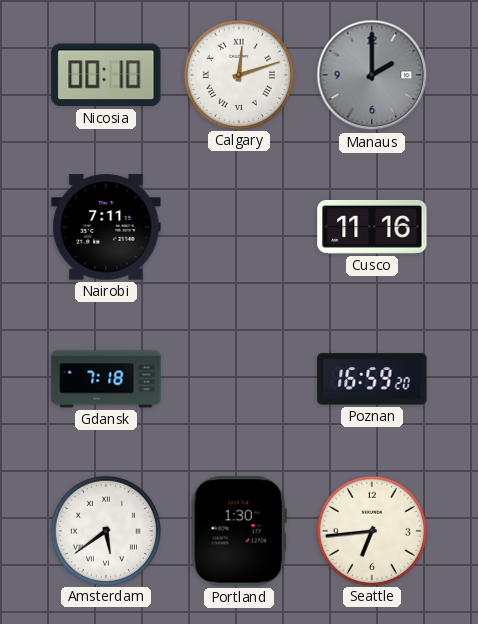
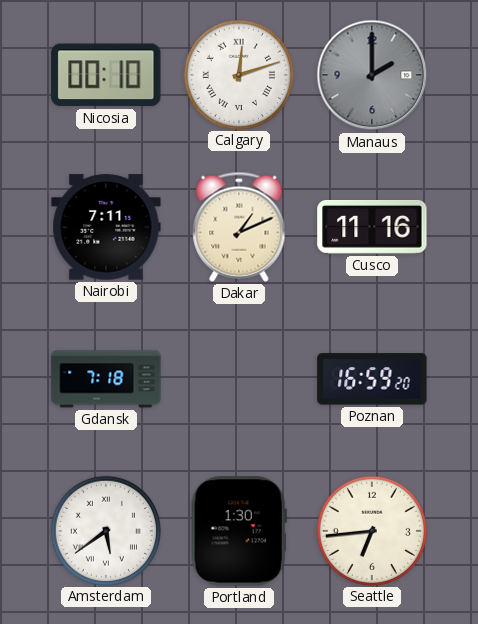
Dakar: none -> 1:11
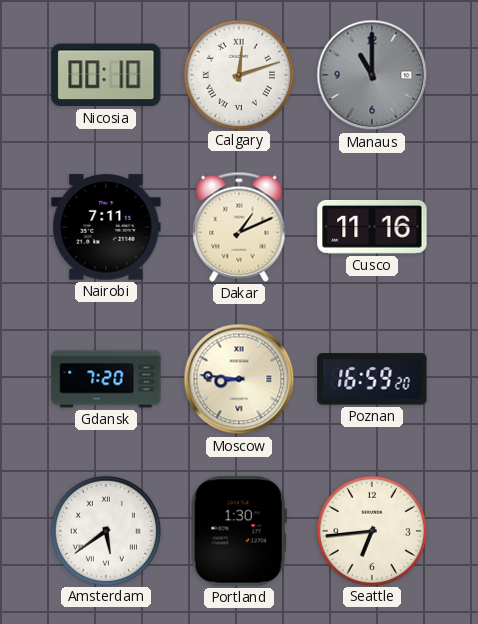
Manaus: 2:00 -> 11:00
Gdansk: 7:18 -> 7:20
Moscow: none -> 8:46
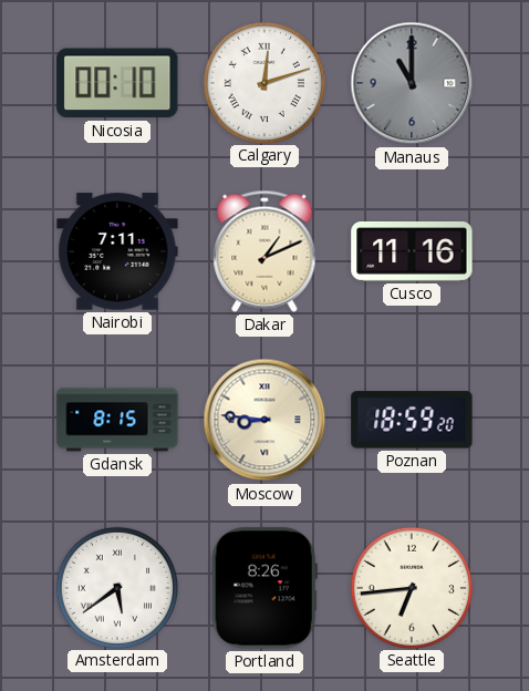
Gdansk: 7:20 -> 8:15
Poznan: 16:59 -> 18:59
Portland: 1:30 -> 8:26
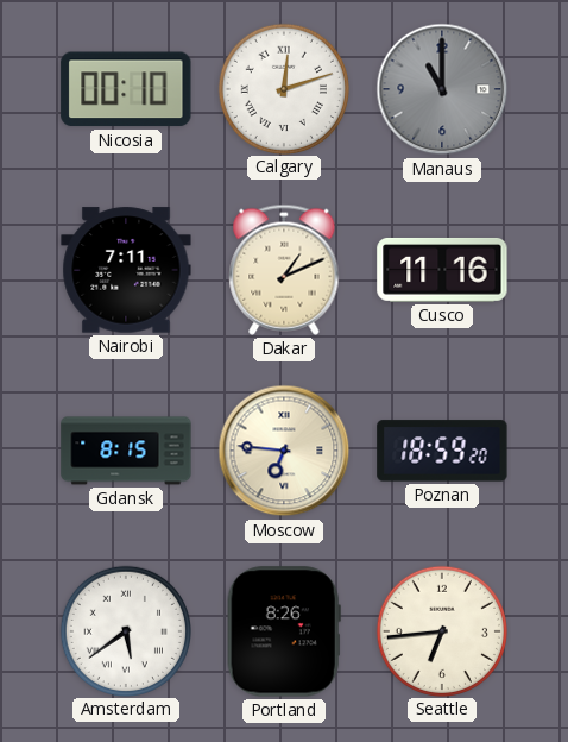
Moscow: 8:46 -> 6:46
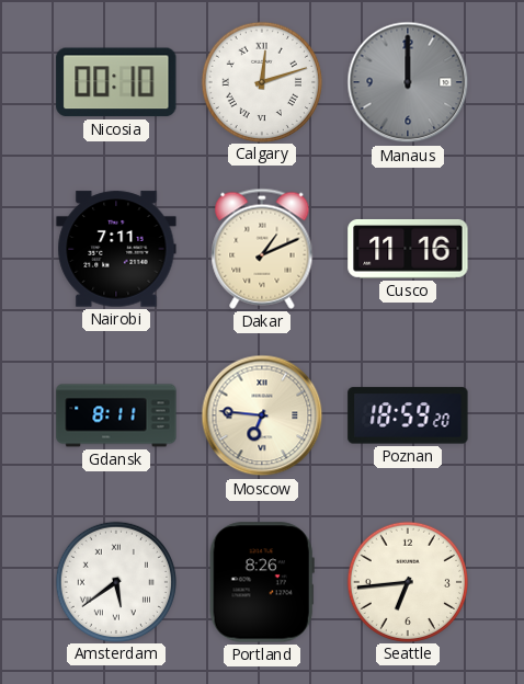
Manaus: 11:00 -> 12:00
Gdansk: 8:15 -> 8:11
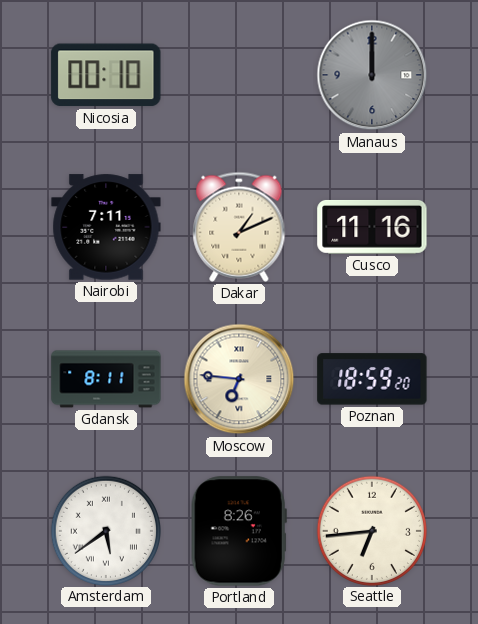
Calgary: 12:12 -> none
